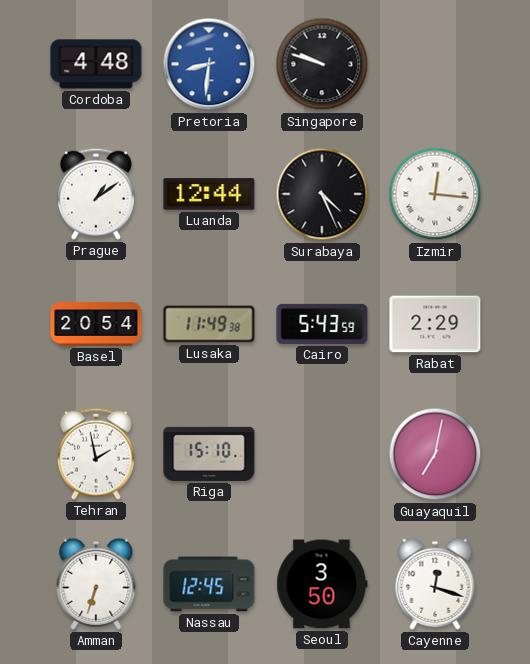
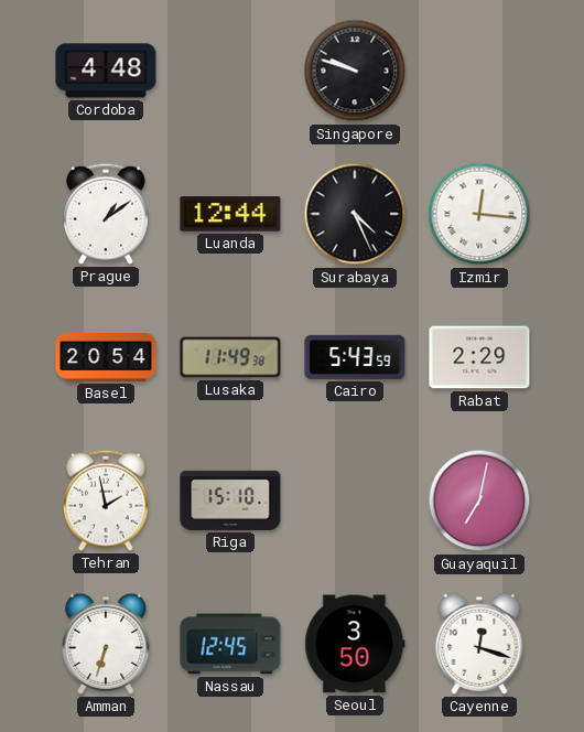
Pretoria: 8:31 -> none
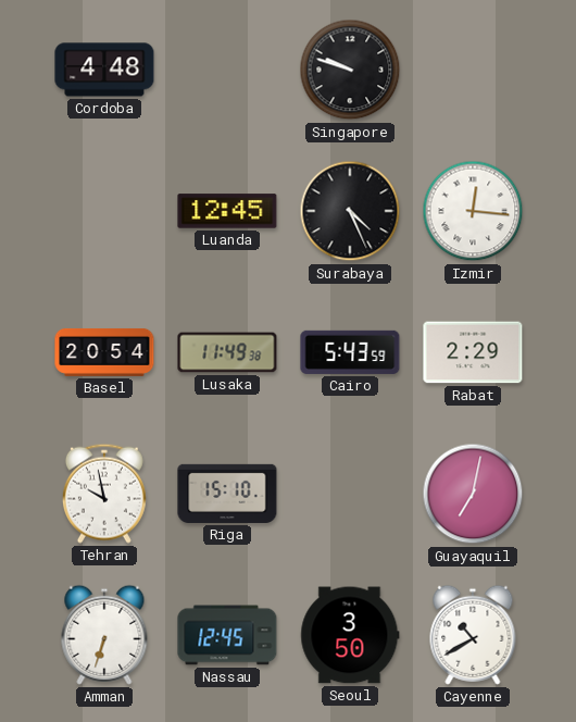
Prague: 1:09 -> none
Luanda: 12:44 -> 12:45
Tehran: 1:58 -> 9:58
Cayenne: 12:18 -> 10:40
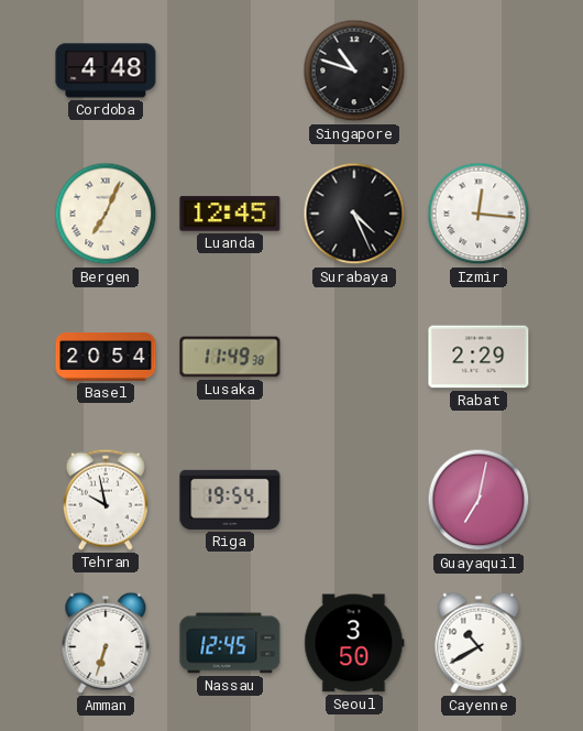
Singapore: 9:48 -> 10:48
Bergen: none -> 7:04
Cairo: 5:43 -> none
Riga: 15:10 -> 19:54
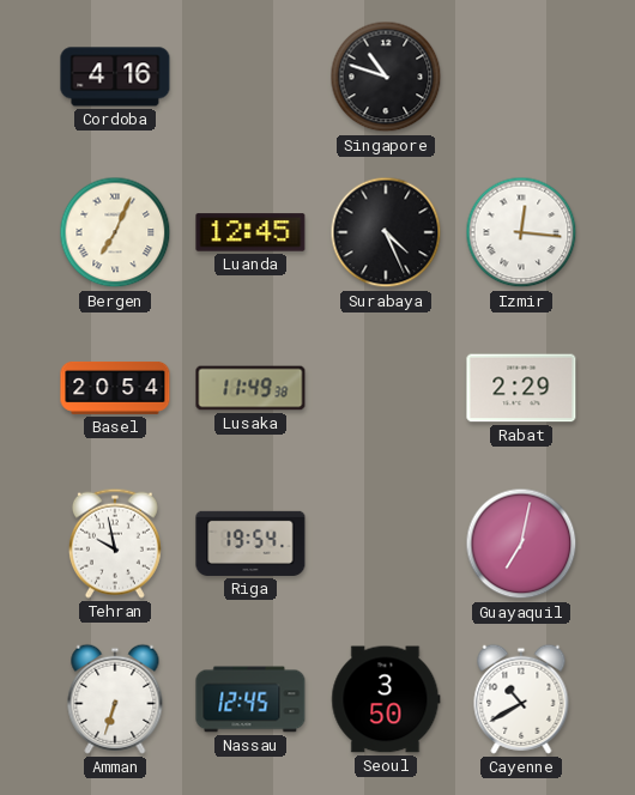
Cordoba: 4:48 -> 4:16
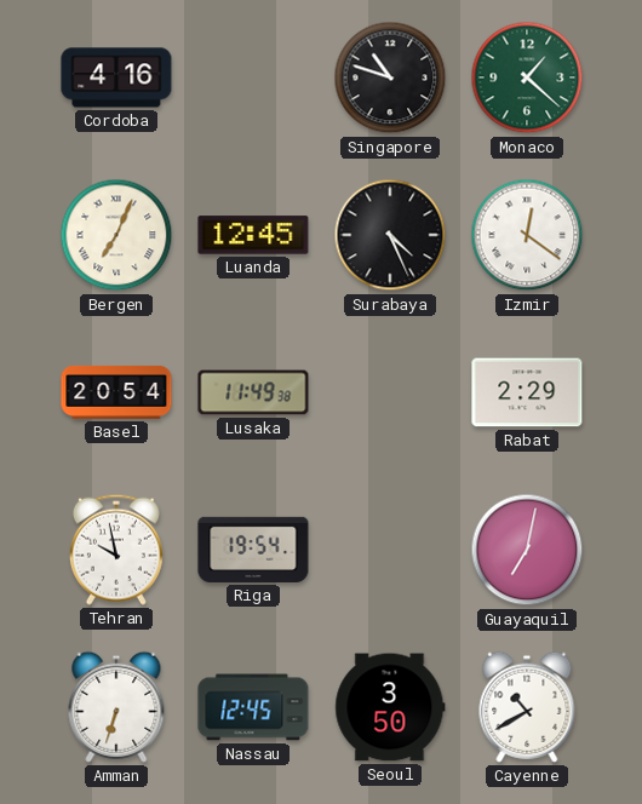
Monaco: none -> 1:22
Izmir: 12:16 -> 12:21
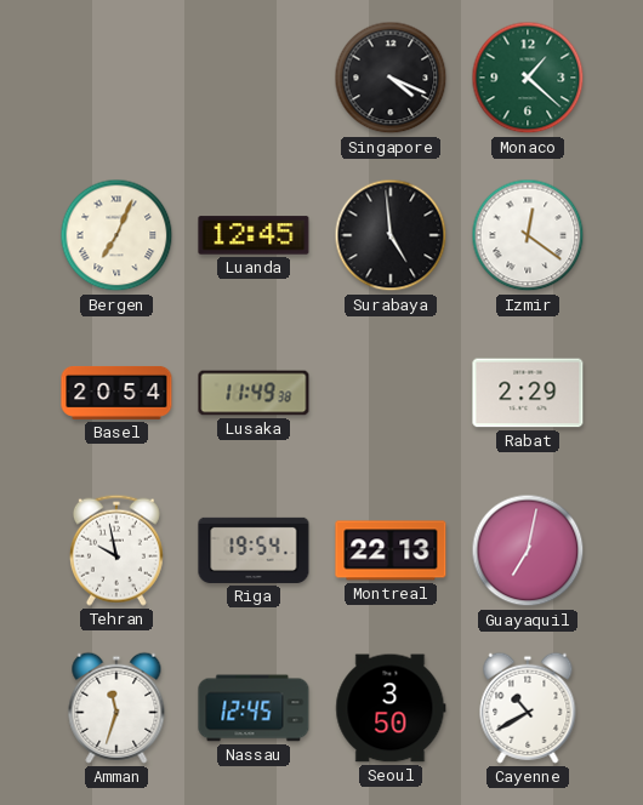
Cordoba: 4:16 -> none
Singapore: 10:48 -> 4:19
Surabaya: 4:26 -> 4:59
Montreal: none -> 22:13
Amman: 6:33 -> 11:33
